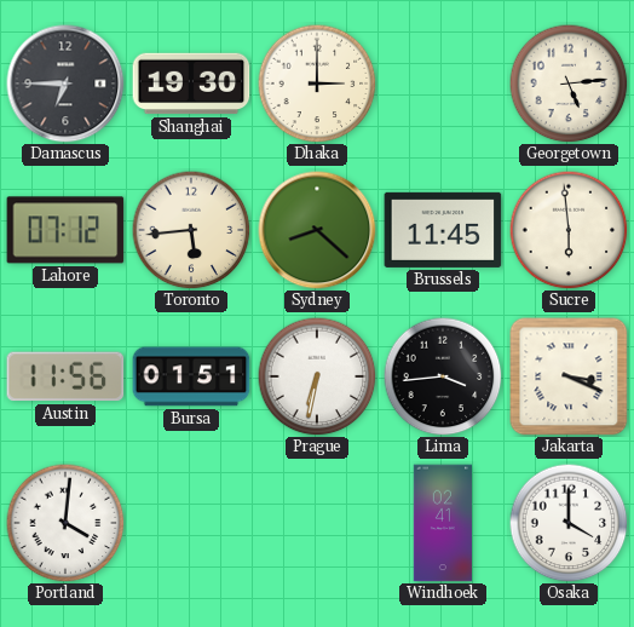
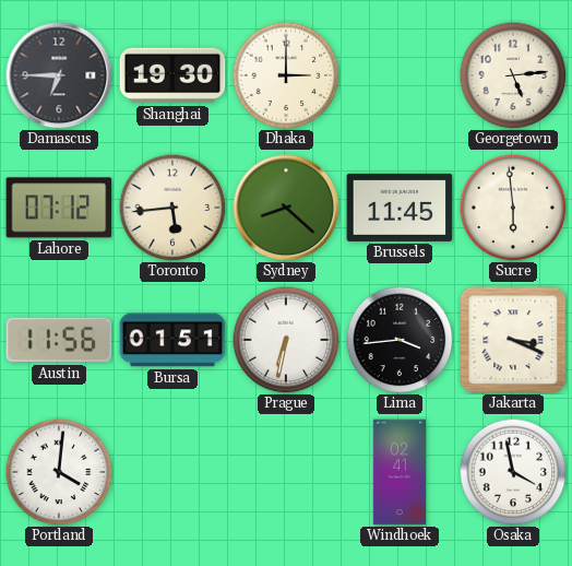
Osaka: 4:00 -> 3:58
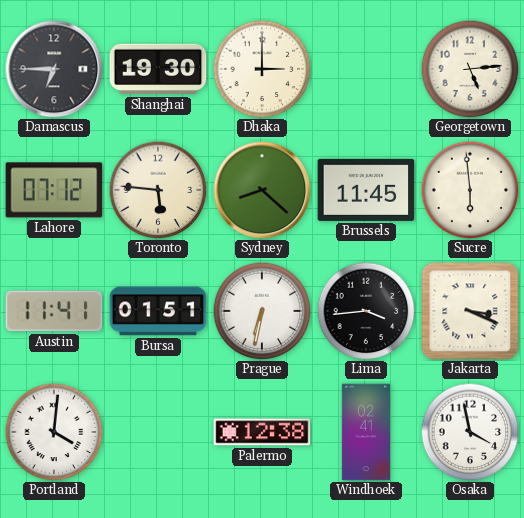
Toronto: 5:44 -> 5:46
Austin: 11:56 -> 11:41
Palermo: none -> 12:38
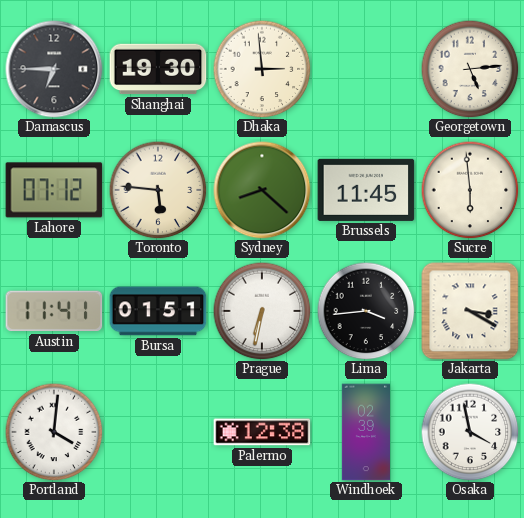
Dhaka: 3:00 -> 2:59
Jakarta: 3:19 -> 3:20
Windhoek: 02:41 -> 02:39
